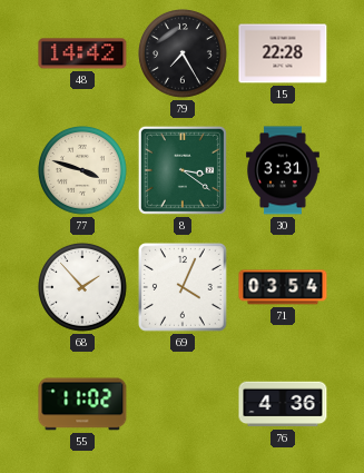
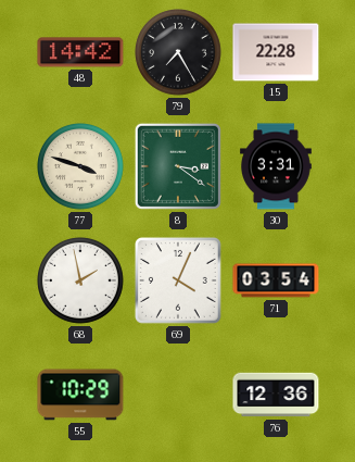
68: 1:53 -> 1:58
55: 11:02 -> 10:29
76: 4:36 -> 12:36
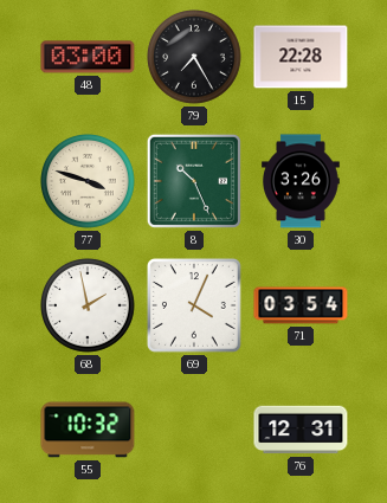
48: 14:42 -> 03:00
8: 3:21 -> 10:26
30: 3:31 -> 3:26
55: 10:29 -> 10:32
76: 12:36 -> 12:31
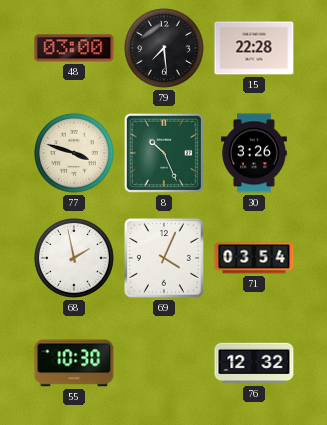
79: 7:25 -> 7:29
55: 10:32 -> 10:30
76: 12:31 -> 12:32
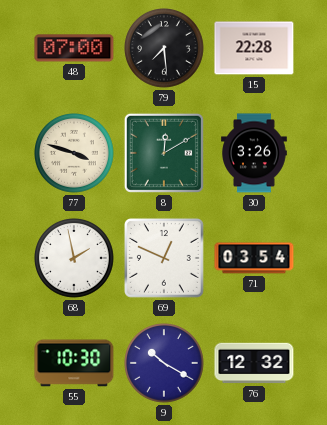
48: 03:00 -> 07:00
8: 10:26 -> 12:10
69: 4:04 -> 12:49
9: none -> 10:20
